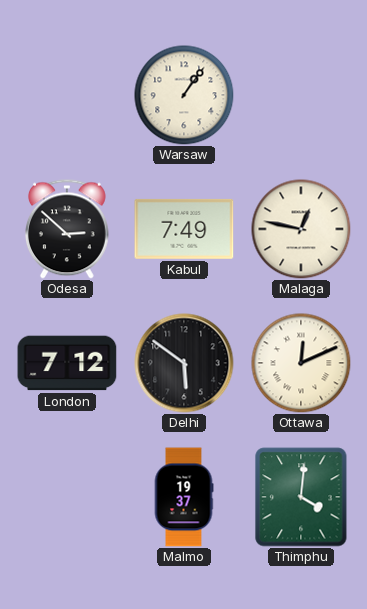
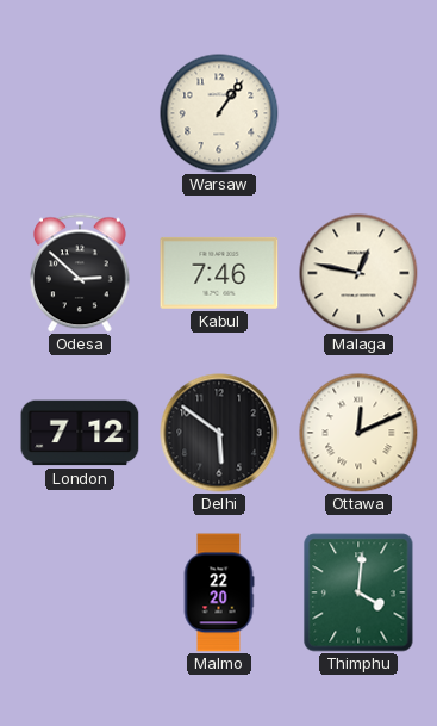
Kabul: 7:49 -> 7:46
Malmo: 19:37 -> 22:20
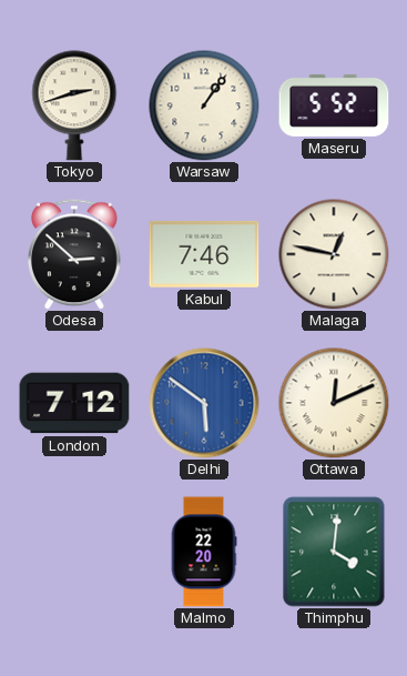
Tokyo: none -> 2:42
Maseru: none -> 5:52
Delhi dial: black -> blue
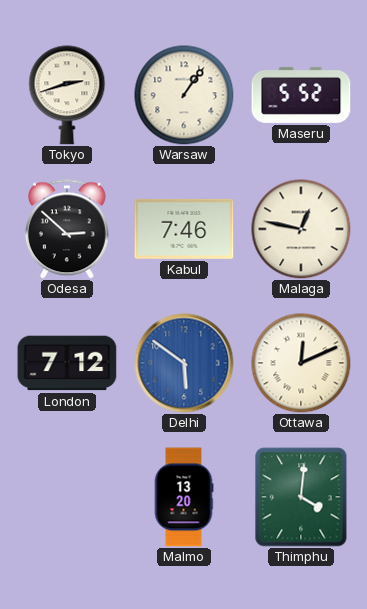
Malmo: 22:20 -> 13:20
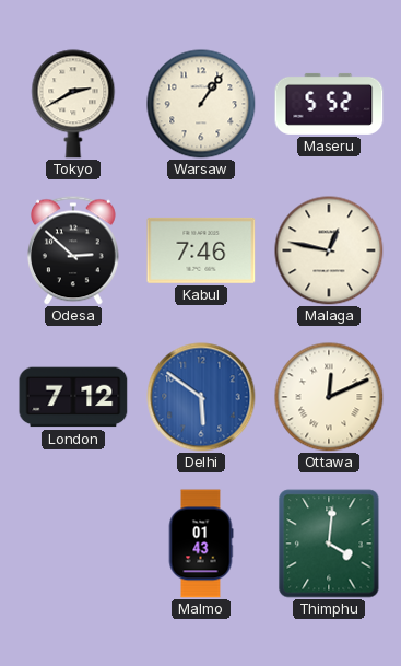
Tokyo: 2:42 -> 2:40
Malmo: 13:20 -> 01:43
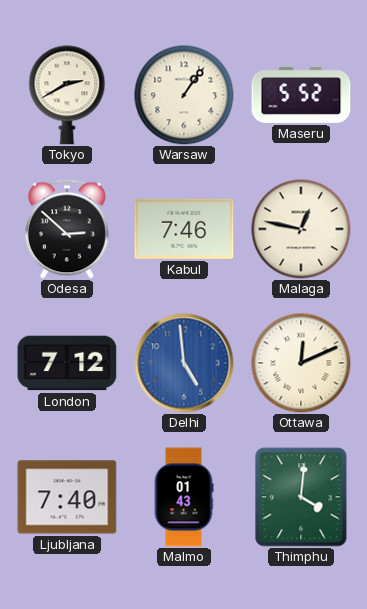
Delhi: 5:51 -> 4:59
Ljubljana: none -> 7:40
